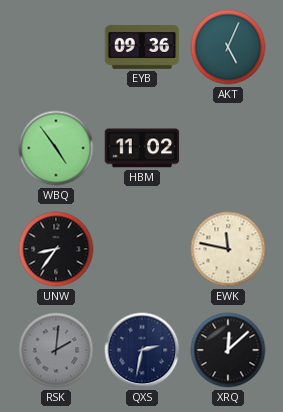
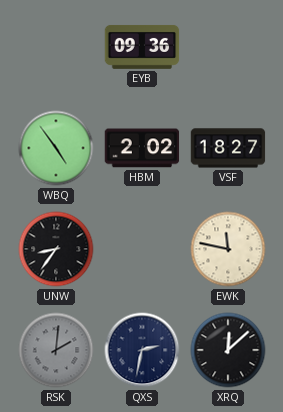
AKT: 5:04 -> none
HBM: 11:02 -> 2:02
VSF: none -> 18:27
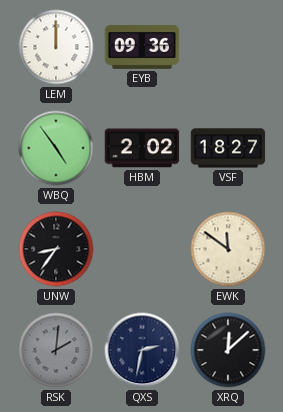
LEM: none -> 12:00
EWK: 11:47 -> 11:51
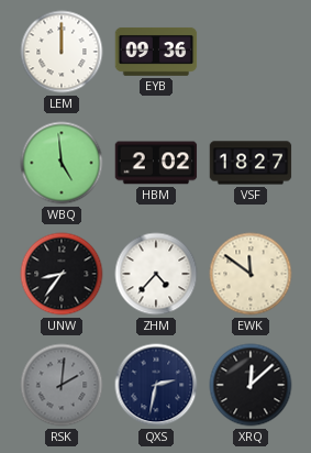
WBQ: 4:54 -> 4:59
ZHM: none -> 4:37
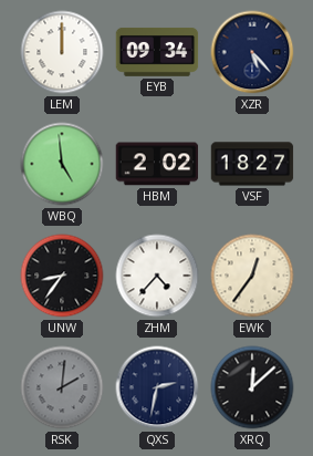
EYB: 09:36 -> 09:34
XZR: none -> 5:23
EWK: 11:51 -> 12:36
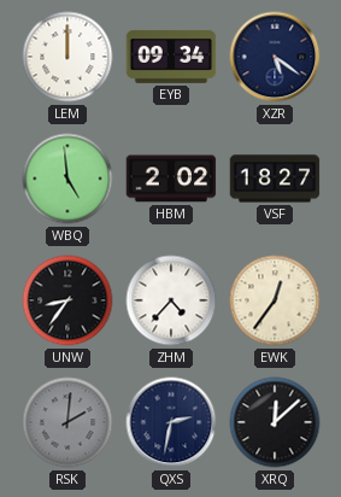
XZR: 5:23 -> 5:21
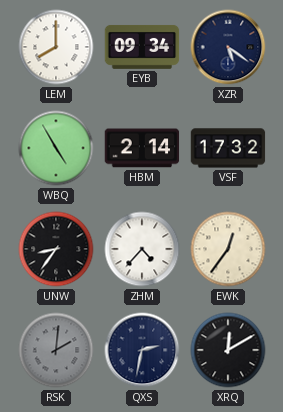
LEM: 12:00 -> 8:00
WBQ: 4:59 -> 4:55
HBM: 2:02 -> 2:14
VSF: 18:27 -> 17:32
XRQ: 12:08 -> 12:10
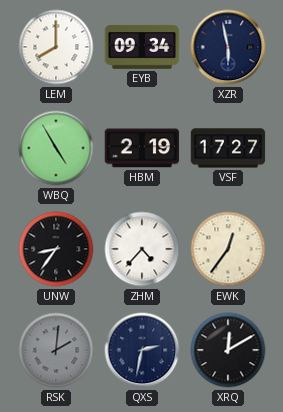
XZR: 5:21 -> 5:58
HBM: 2:14 -> 2:19
VSF: 17:32 -> 17:27
